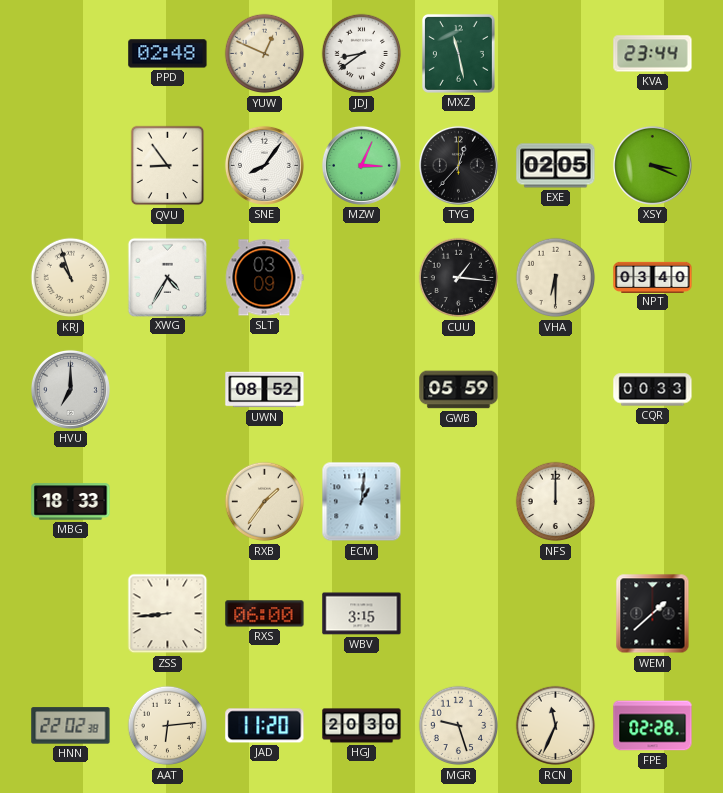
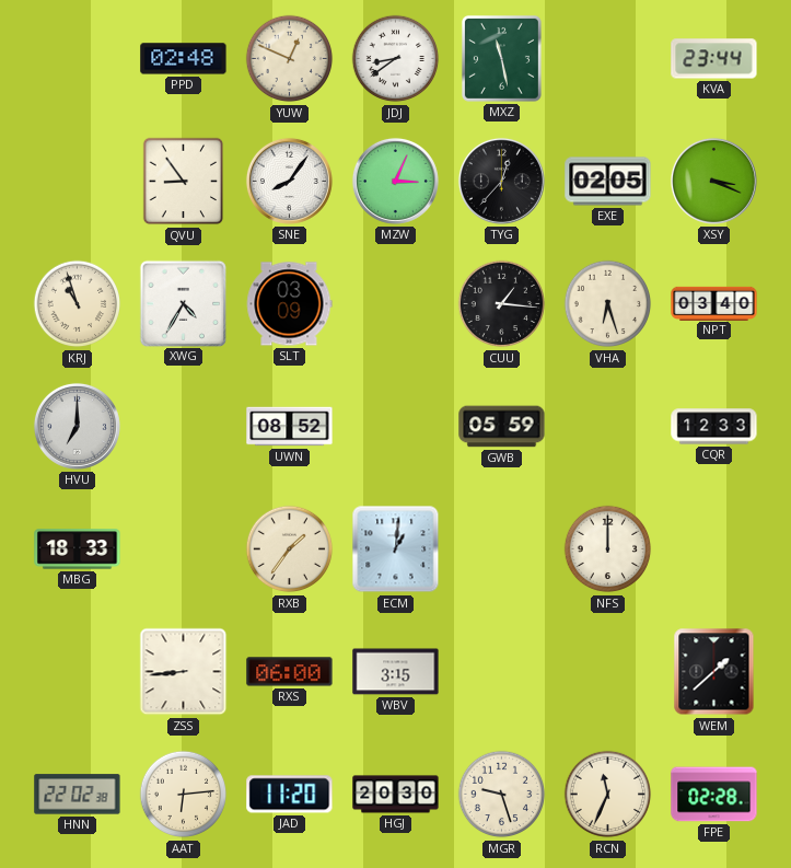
VHA: 6:30 -> 6:27
CQR: 00:33 -> 12:33
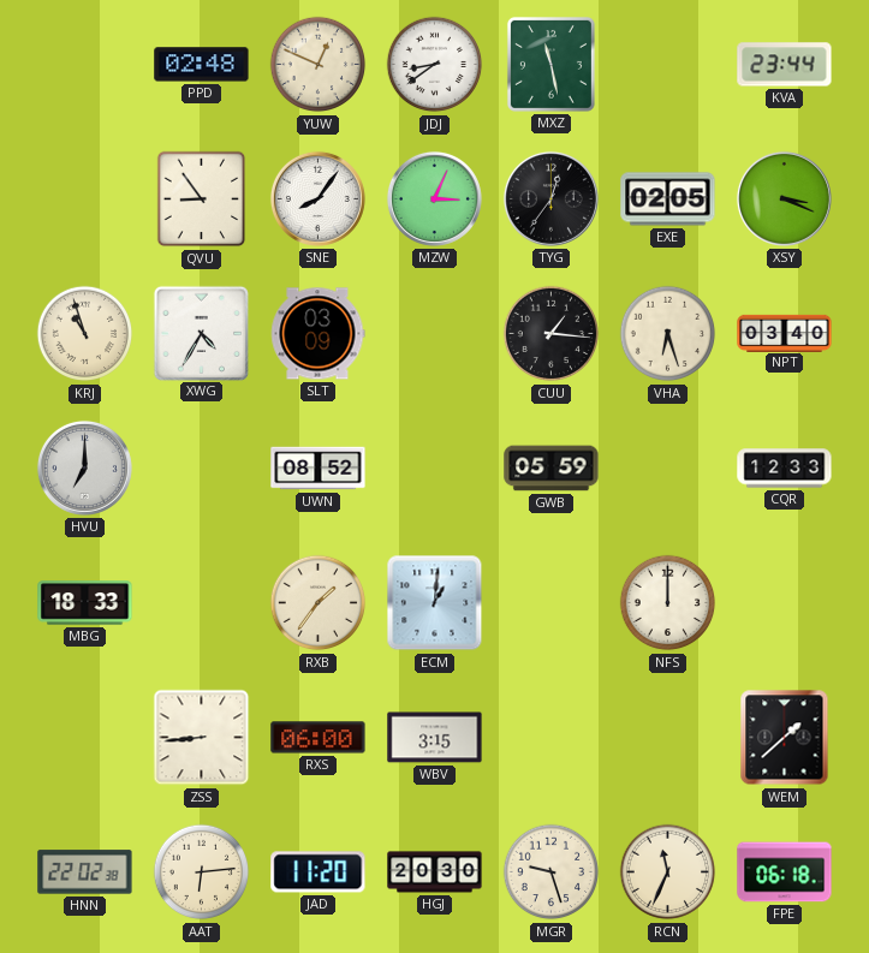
TYG: 12:37 -> 12:36
FPE: 02:28 -> 06:18
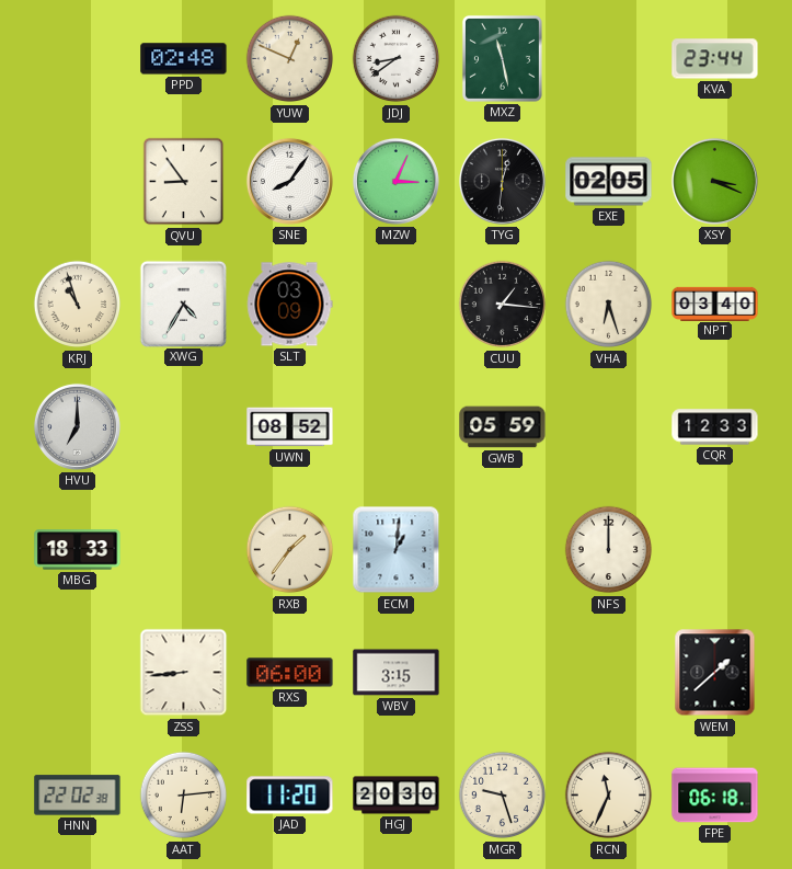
TYG: 12:36 -> 12:31
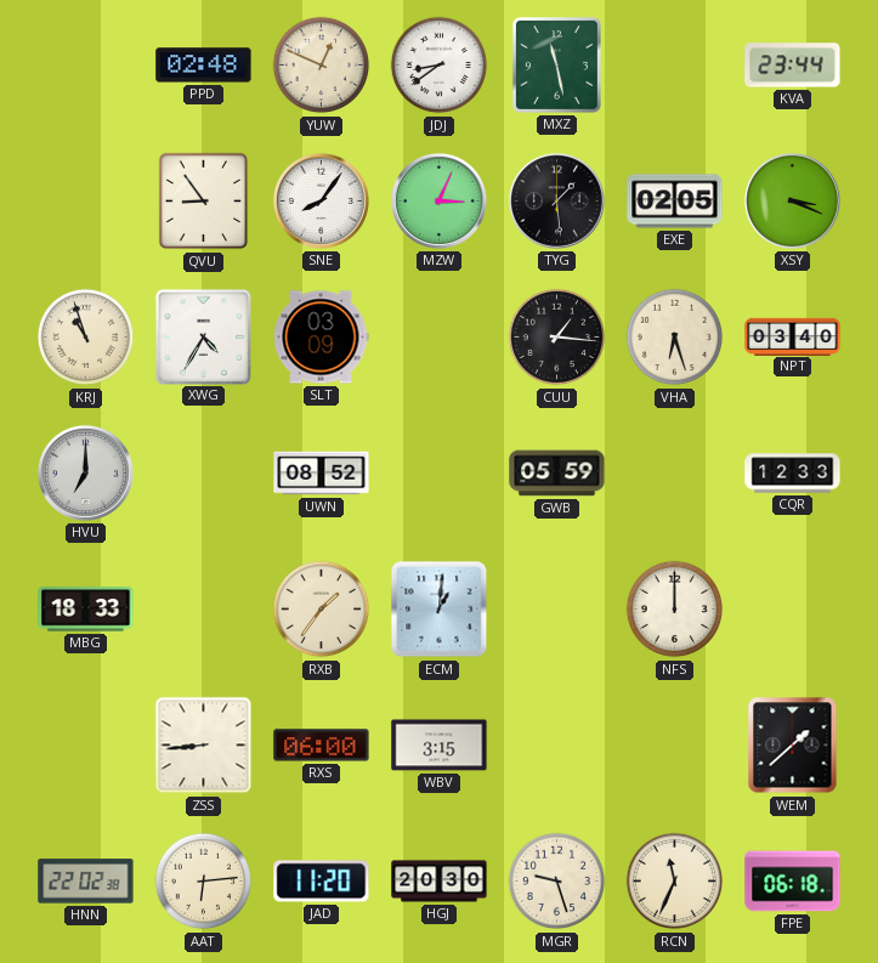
TYG: 12:31 -> 1:29
